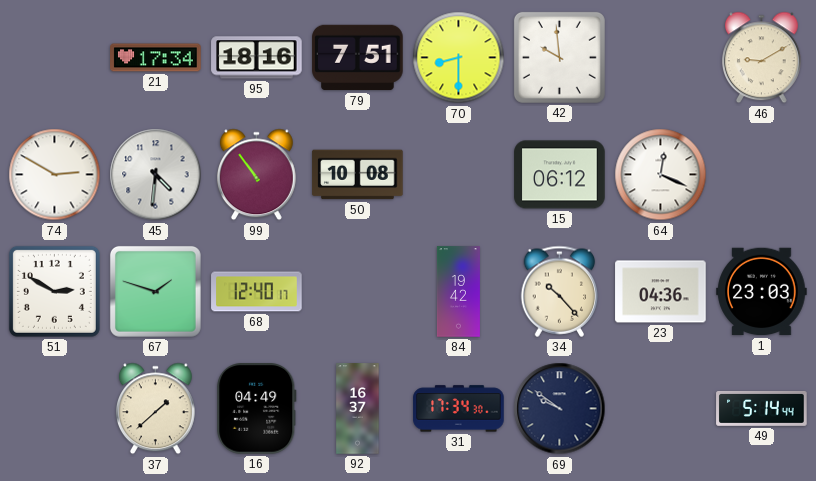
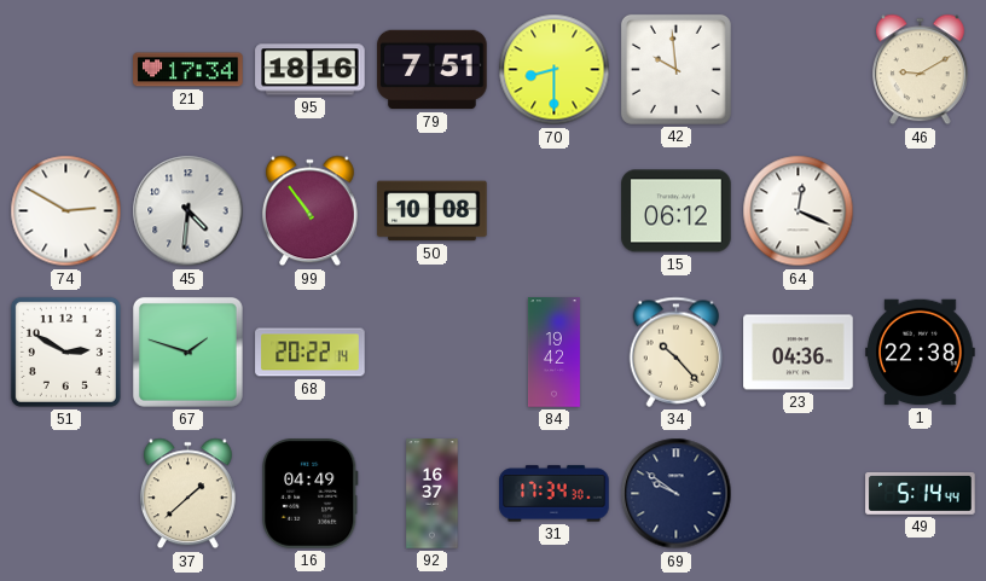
68: 12:40 -> 20:22
1: 23:03 -> 22:38
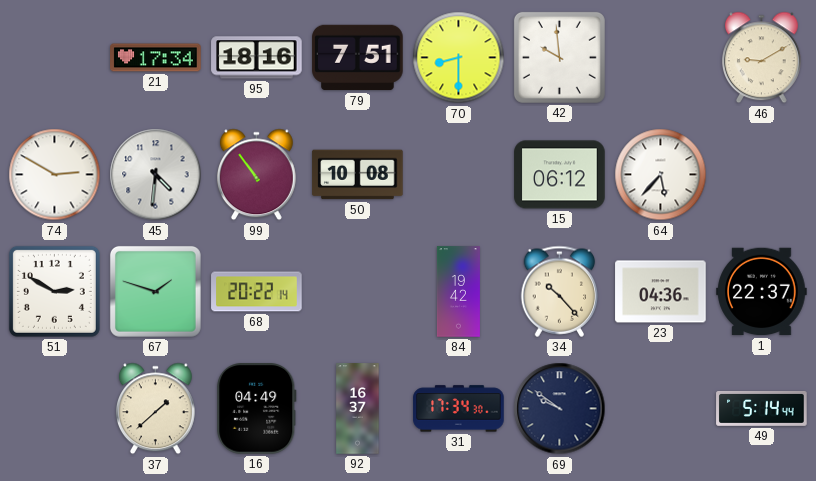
64: 12:19 -> 5:37
1: 22:38 -> 22:37
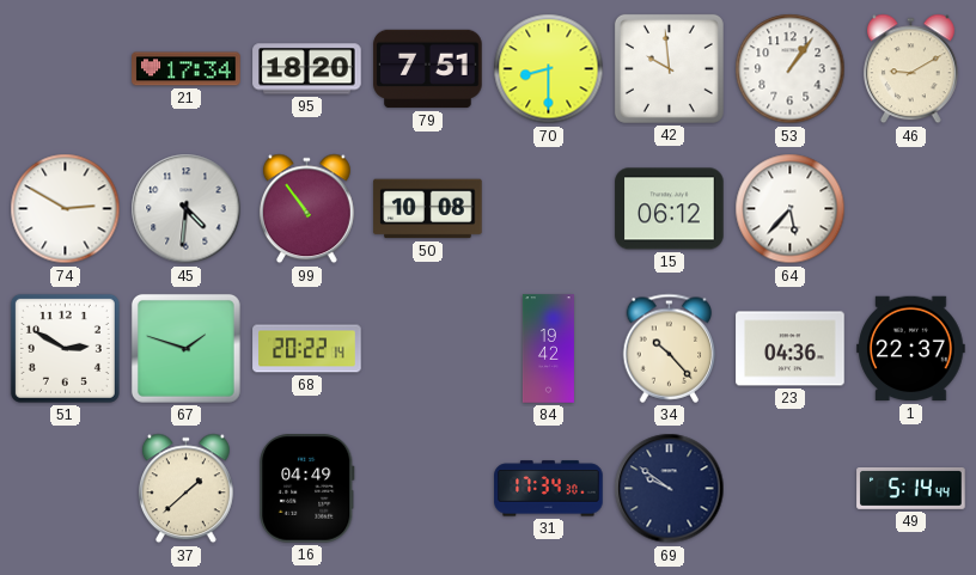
95: 18:16 -> 18:20
53: none -> 1:06
92: 16:37 -> none
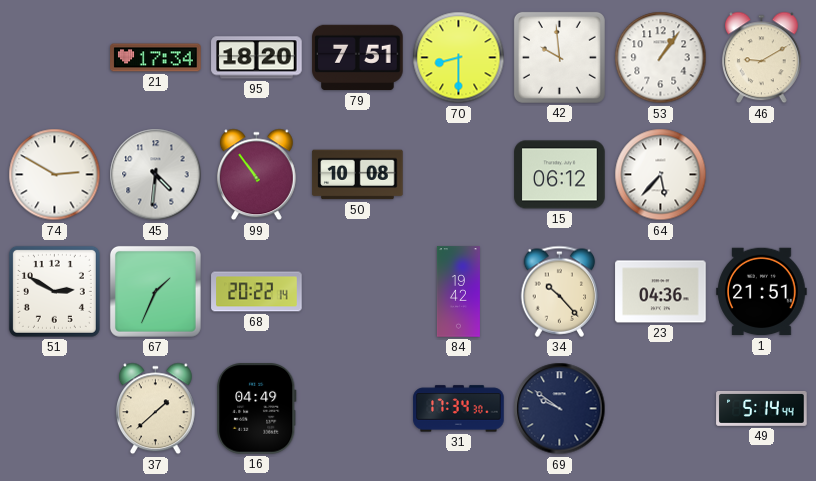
67: 1:48 -> 1:34
1: 22:37 -> 21:51
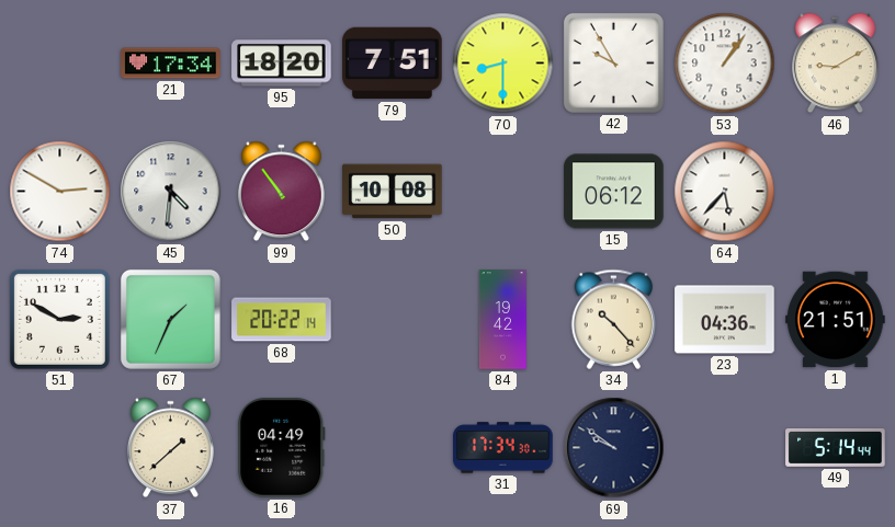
42: 9:59 -> 9:55
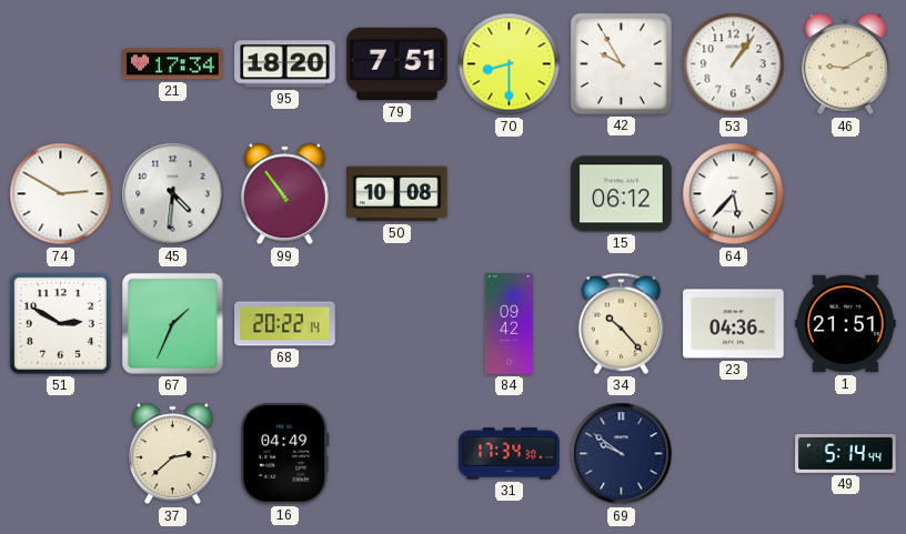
84: 19:42 -> 09:42
37: 1:38 -> 2:38
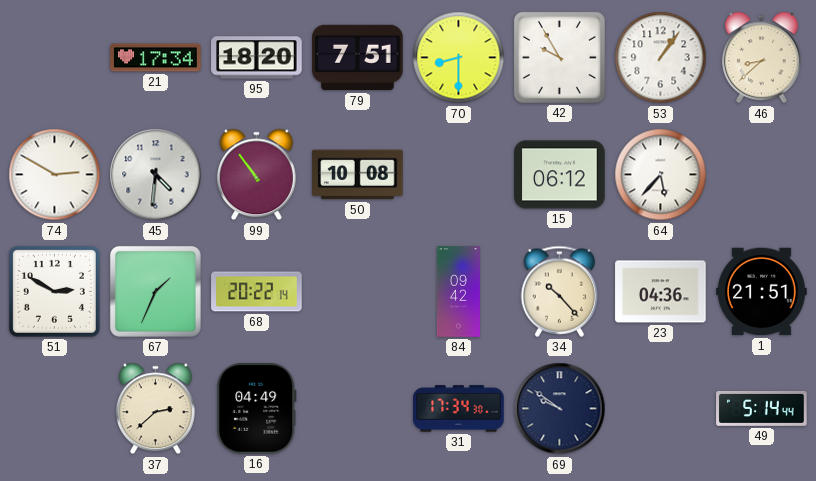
46: 9:10 -> 8:38
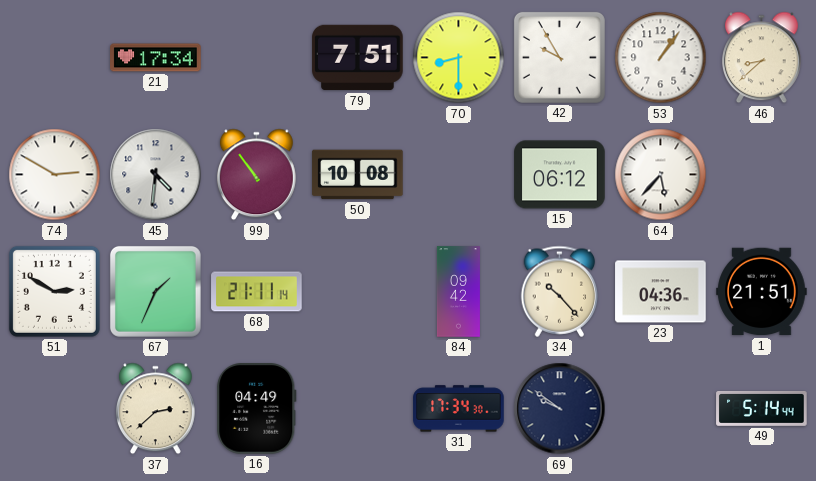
95: 18:20 -> none
68: 20:22 -> 21:11
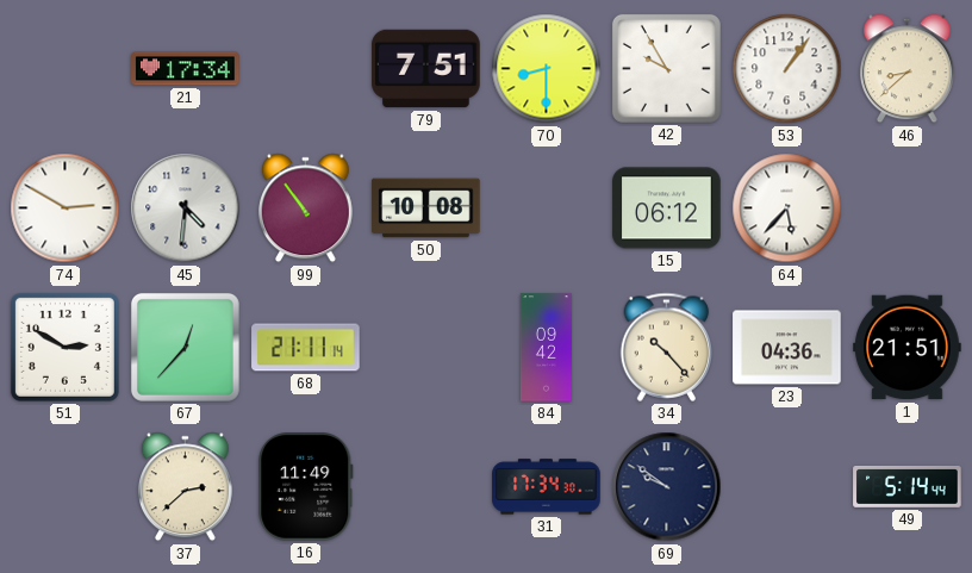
67: 1:34 -> 12:37
16: 04:49 -> 11:49
